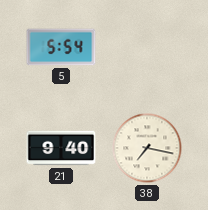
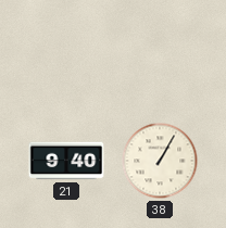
5: 5:54 -> none
38: 7:17 -> 1:05
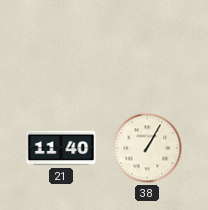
21: 9:40 -> 11:40
